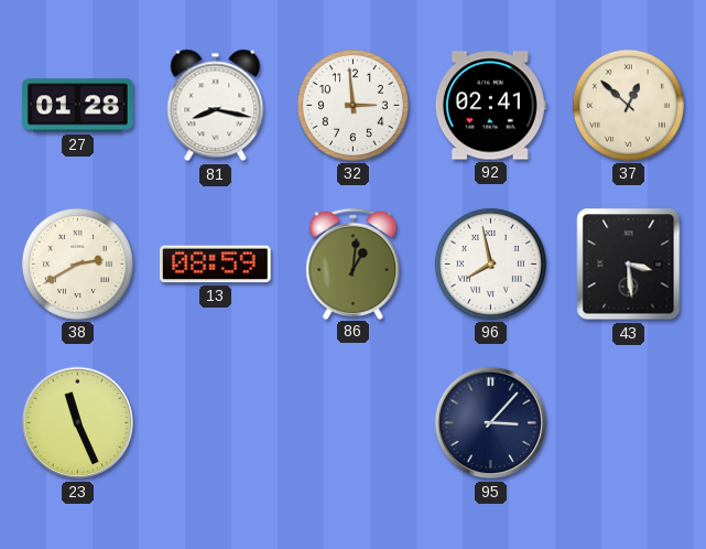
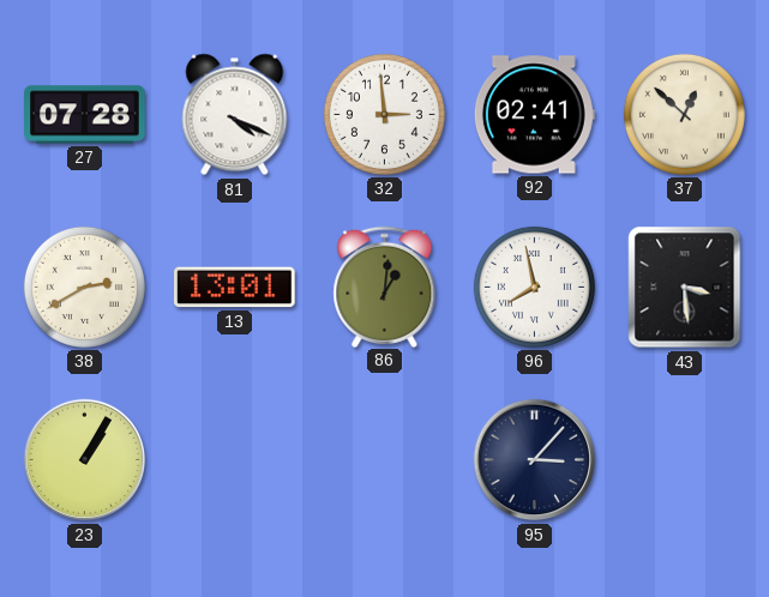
27: 01:28 -> 07:28
81: 8:17 -> 4:19
13: 08:59 -> 13:01
23: 11:26 -> 1:05
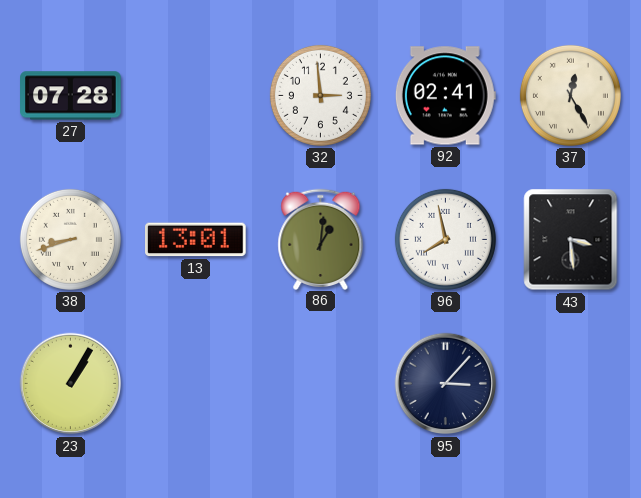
81: 4:19 -> none
37: 12:52 -> 12:25
38: 2:40 -> 8:42
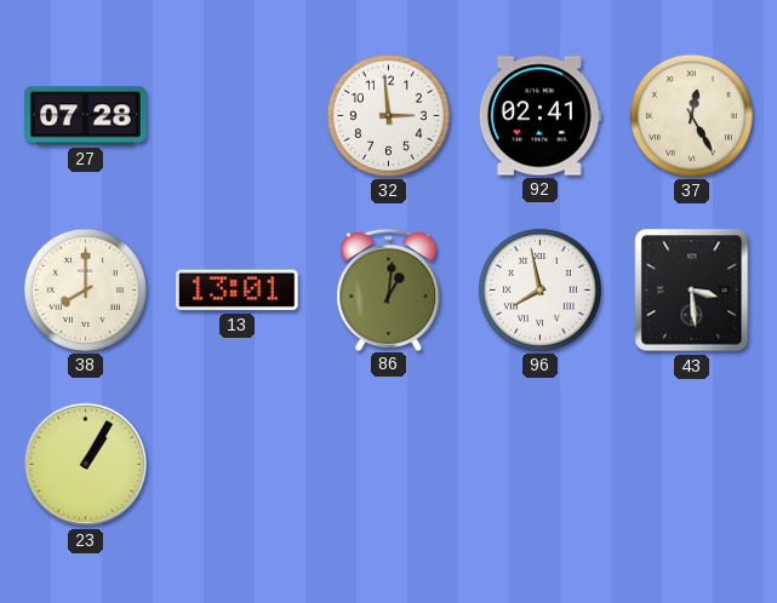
38: 8:42 -> 8:00
95: 3:07 -> none
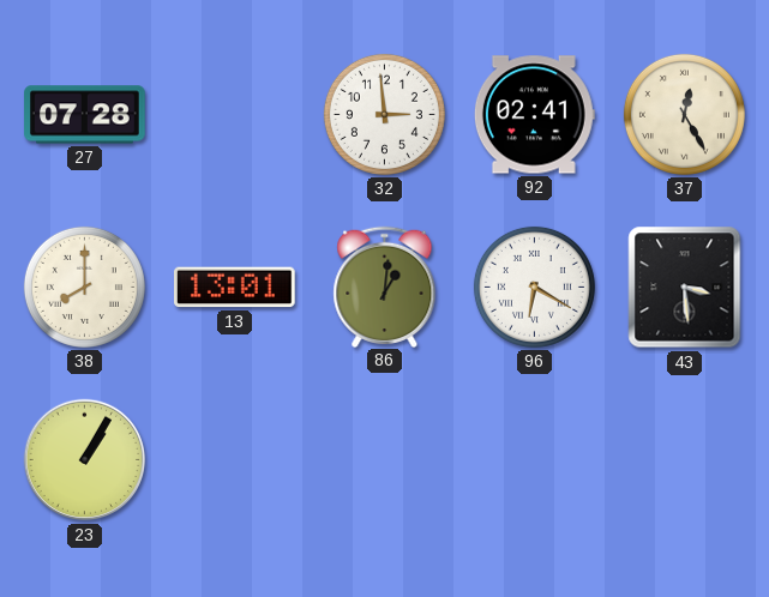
96: 7:58 -> 6:20
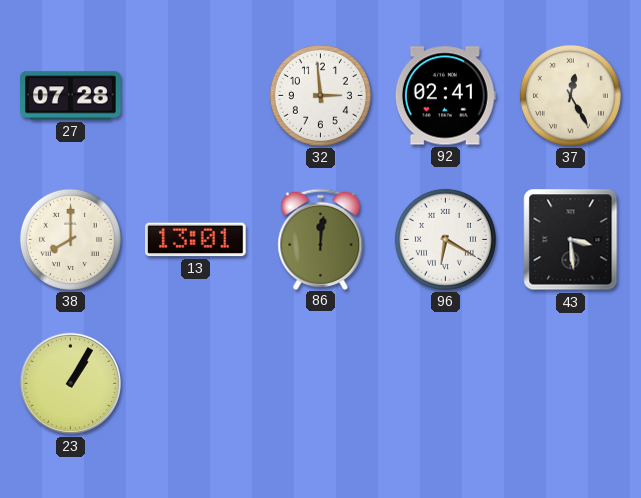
86: 1:01 -> 12:01
